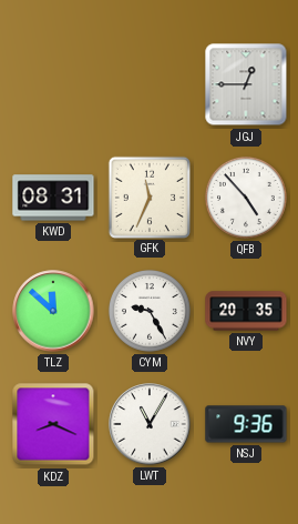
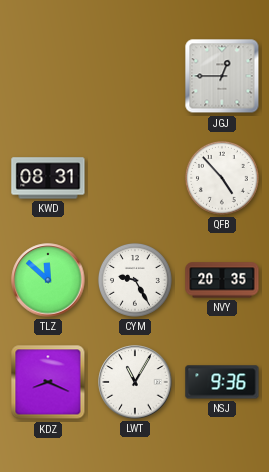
GFK: 11:34 -> none
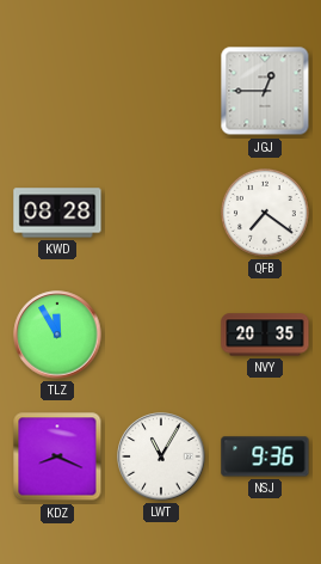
KWD: 08:31 -> 08:28
QFB: 4:53 -> 7:21
TLZ: 11:52 -> 11:55
CYM: 9:25 -> none
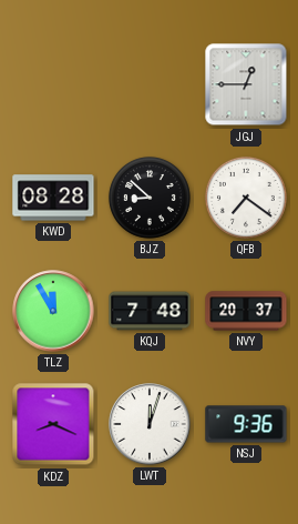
BJZ: none -> 8:52
KQJ: none -> 7:48
NVY: 20:35 -> 20:37
LWT: 11:05 -> 12:03
